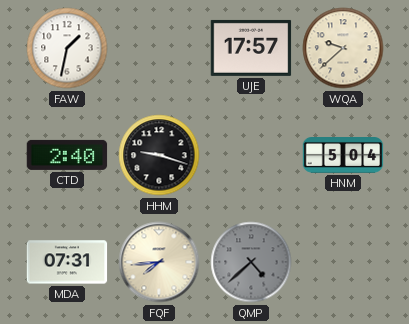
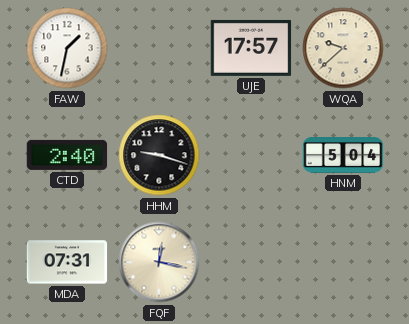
FQF: 7:44 -> 12:17
QMP: 4:38 -> none
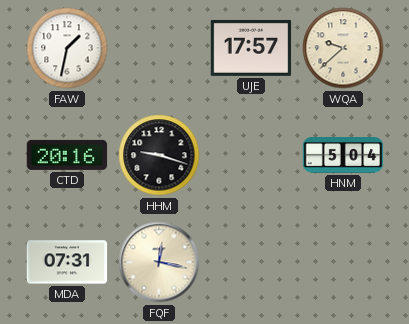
CTD: 2:40 -> 20:16
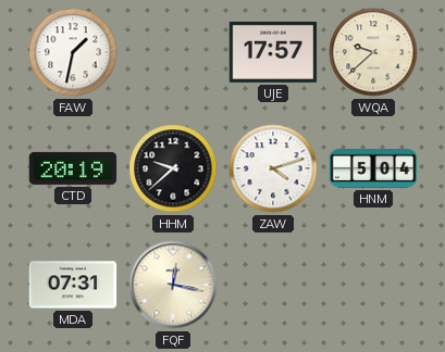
CTD: 20:16 -> 20:19
HHM: 9:18 -> 9:38
ZAW: none -> 4:12
